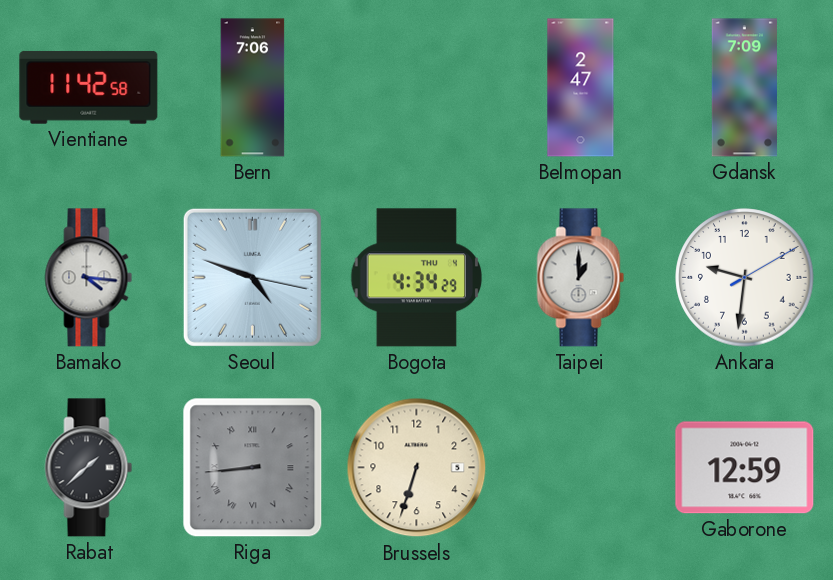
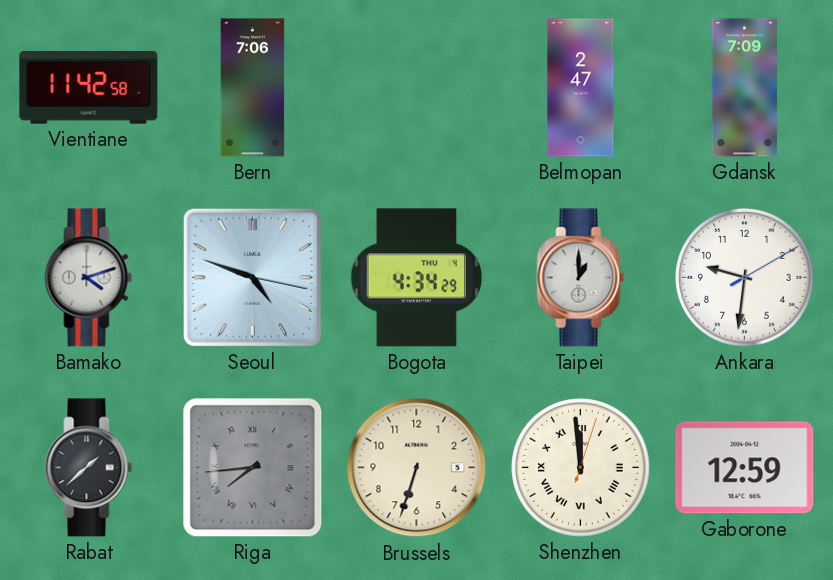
Bamako: 4:16 -> 4:12
Riga: 8:44 -> 7:44
Shenzhen: none -> 11:59
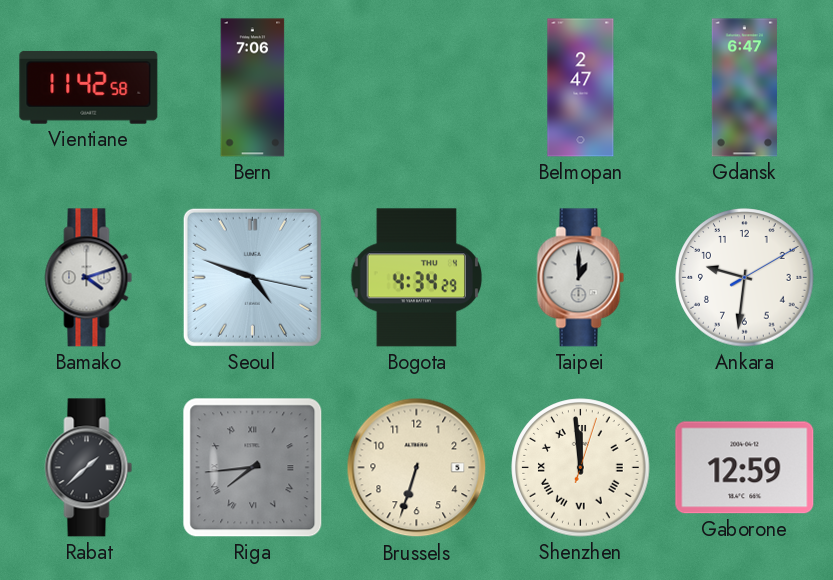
Gdansk: 7:09 -> 6:47
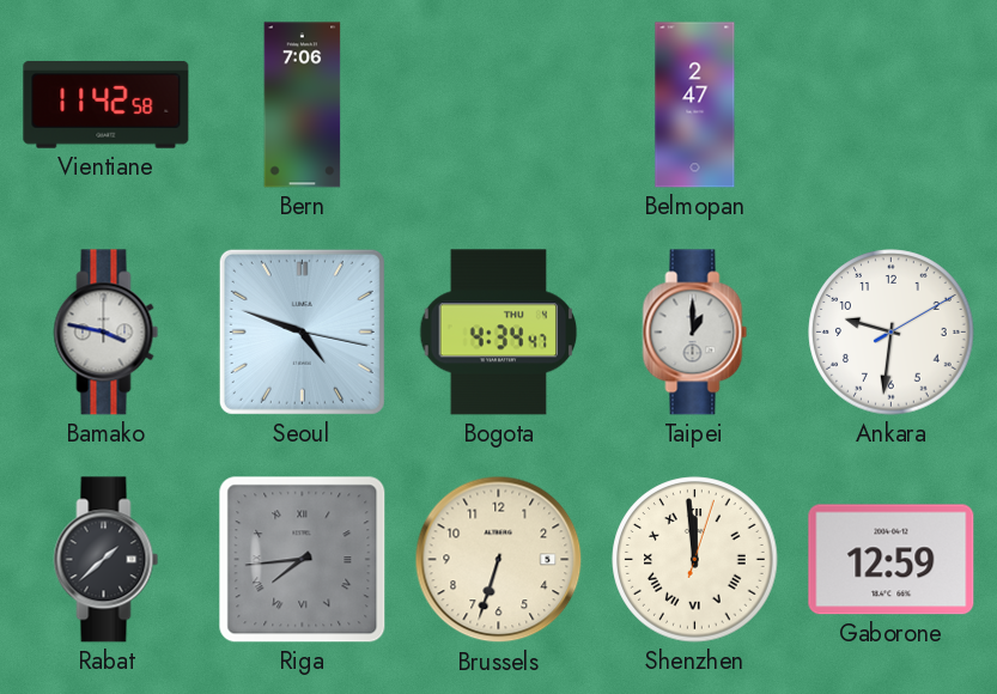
Gdansk: 6:47 -> none
Bamako: 4:12 -> 3:47
Bogota: 4:34:29 -> 4:34:47
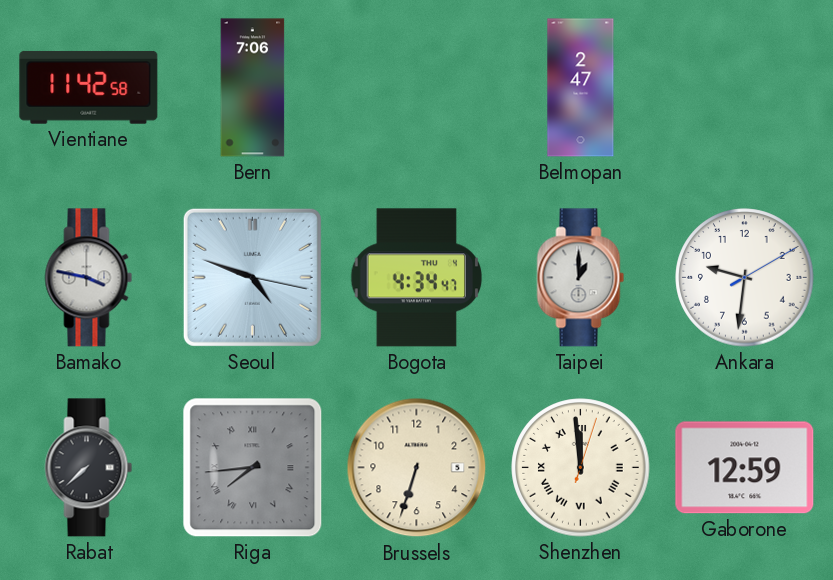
Rabat: 1:38 -> 7:38
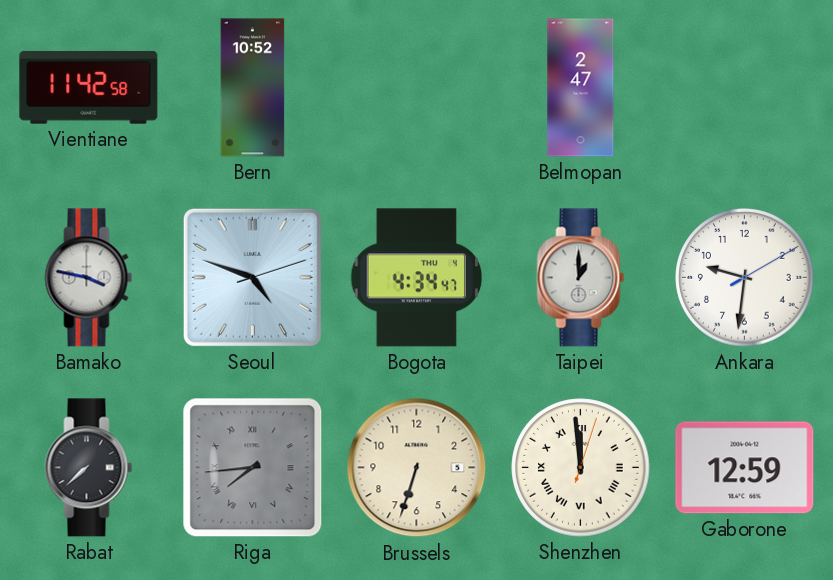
Bern: 7:06 -> 10:52
Seoul: 4:48:17 -> 4:48:12
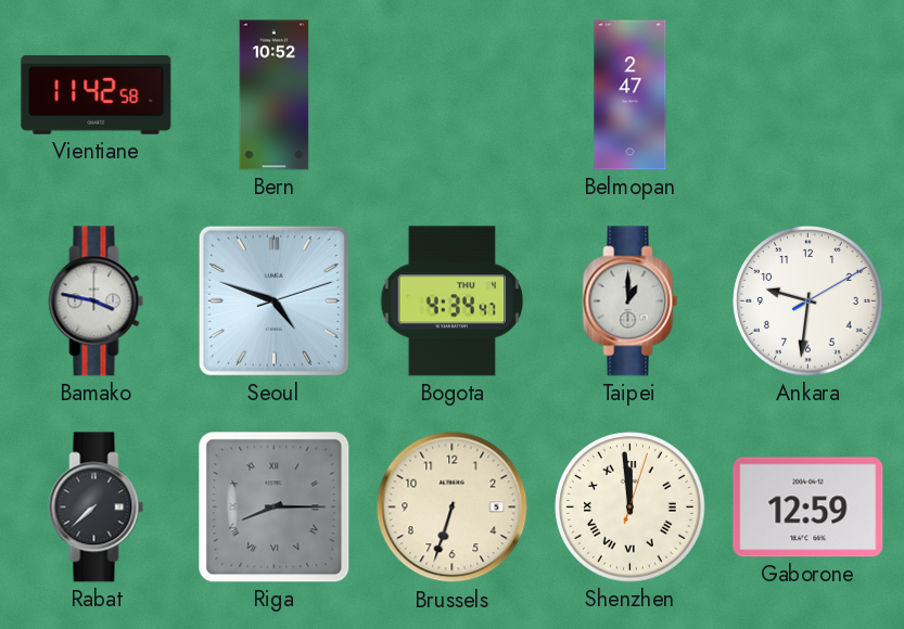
Riga: 7:44 -> 8:15
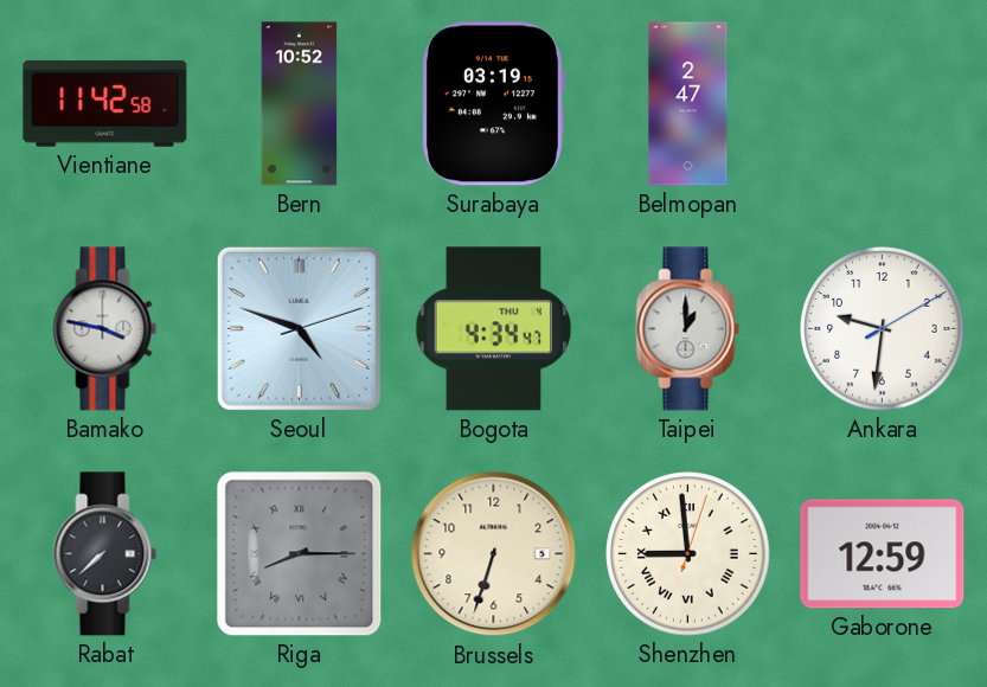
Surabaya: none -> 03:19
Shenzhen: 11:59 -> 8:59
